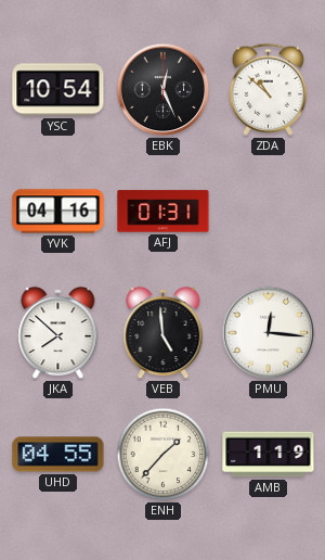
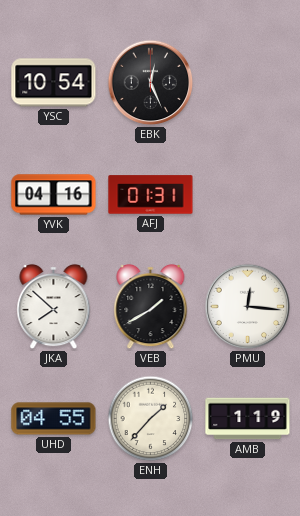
ZDA: 10:52 -> none
VEB: 4:59 -> 1:40
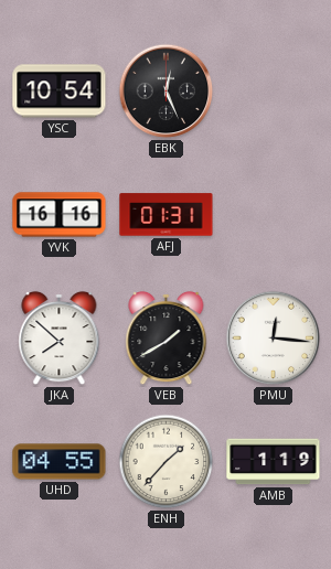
YVK: 04:16 -> 16:16
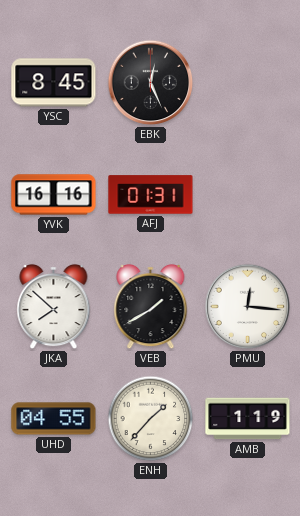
YSC: 10:54 -> 8:45
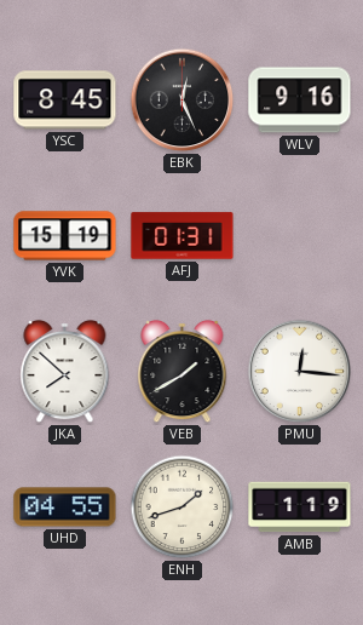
WLV: none -> 9:16
YVK: 16:16 -> 15:19
ENH: 1:37 -> 1:42
